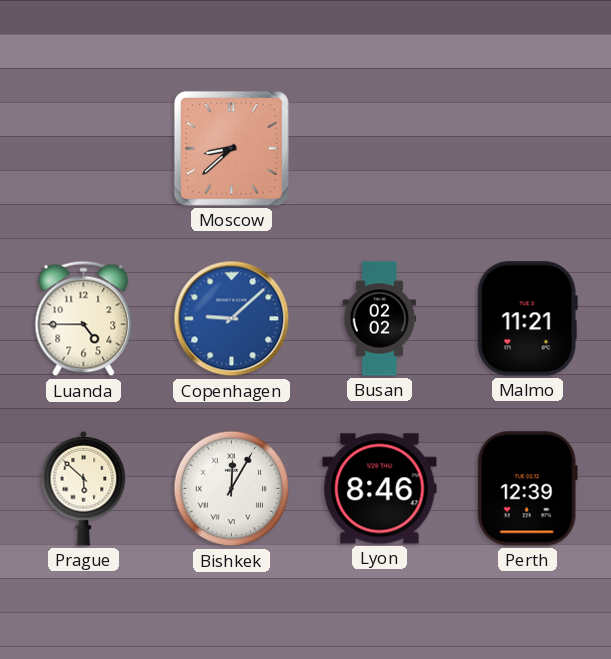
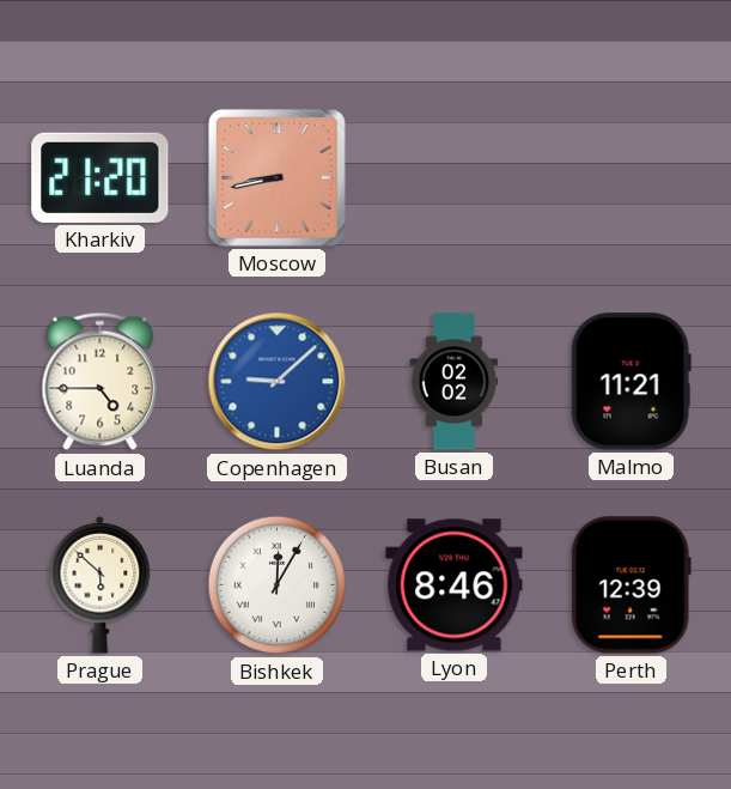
Kharkiv: none -> 21:20
Moscow: 8:38 -> 8:43
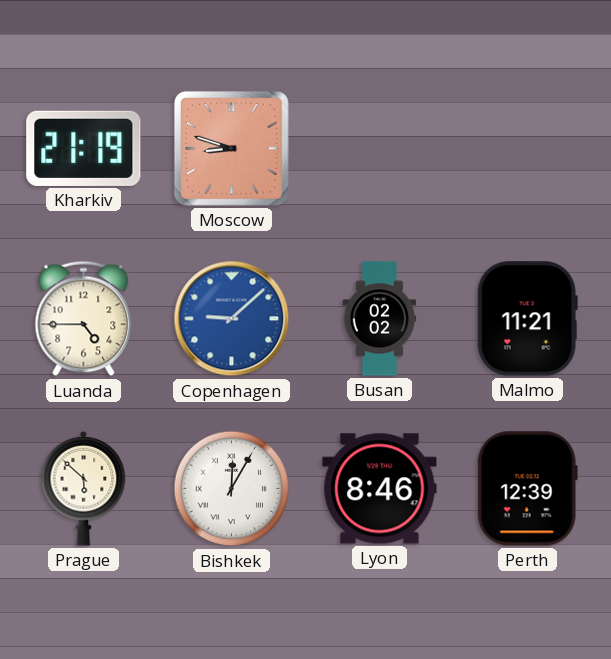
Kharkiv: 21:20 -> 21:19
Moscow: 8:43 -> 8:48
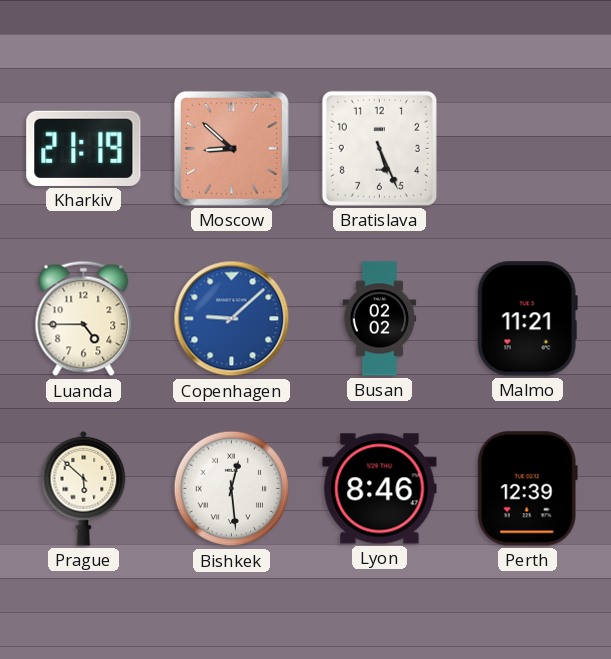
Moscow: 8:48 -> 8:52
Bratislava: none -> 5:26
Bishkek: 12:05 -> 12:29
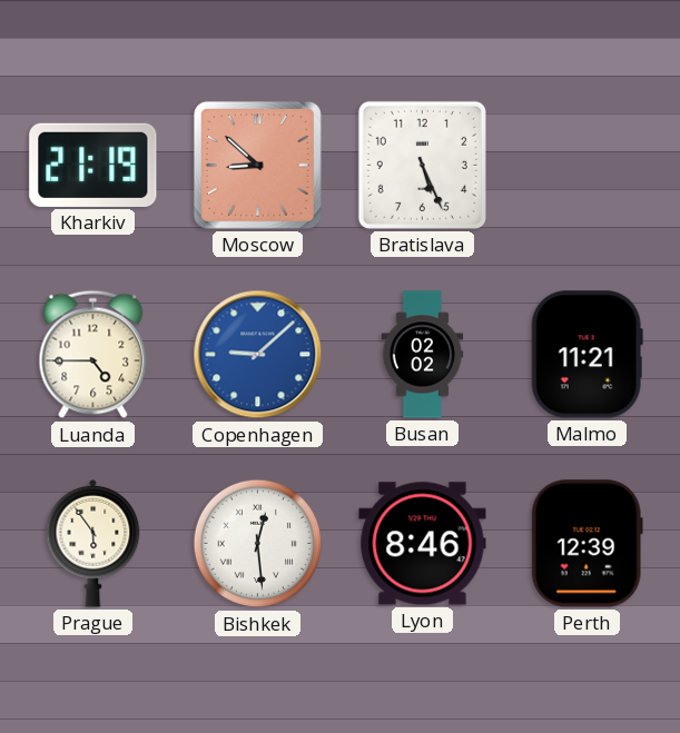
Prague: 5:52 -> 5:54
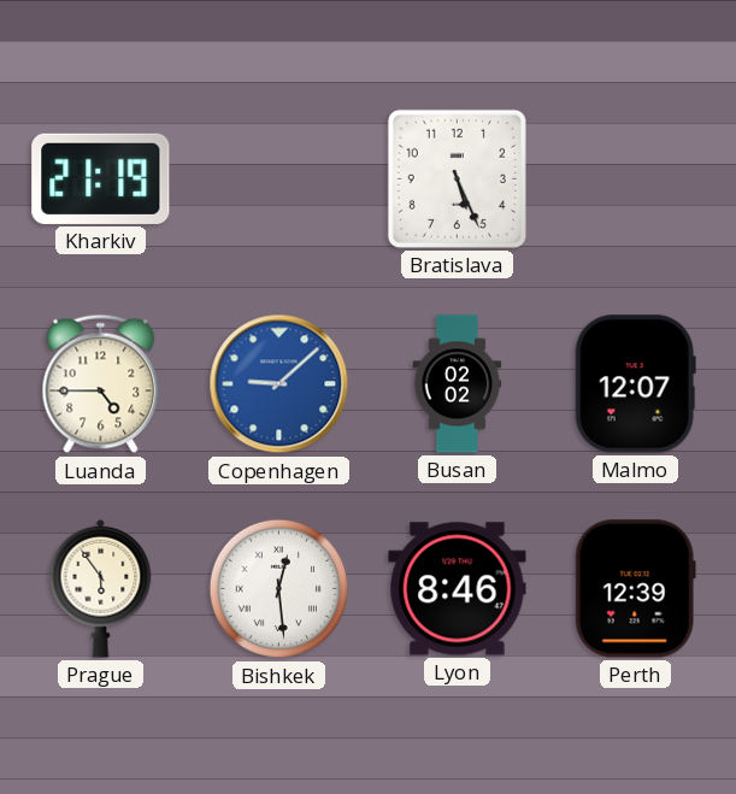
Moscow: 8:52 -> none
Malmo: 11:21 -> 12:07
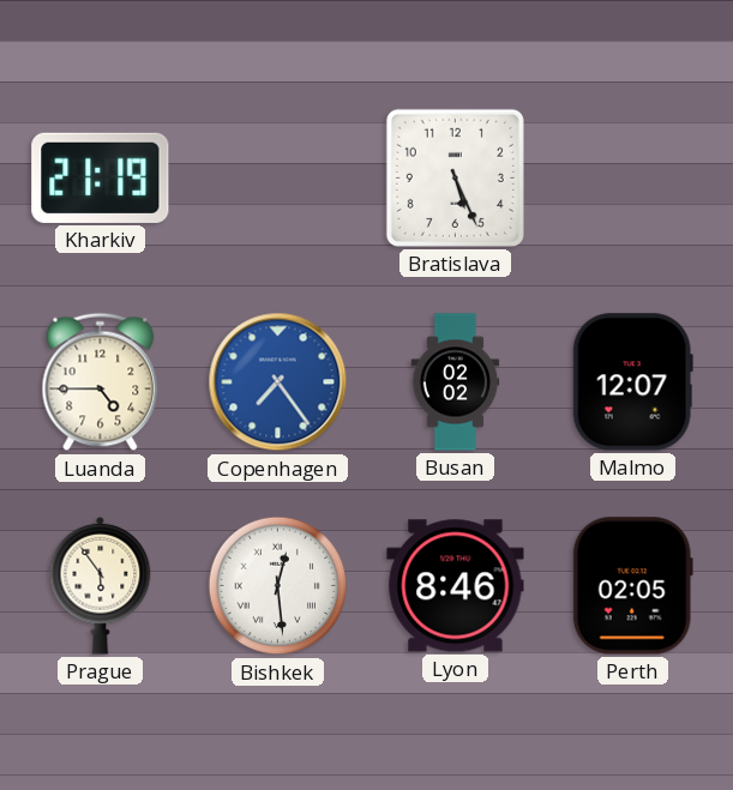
Copenhagen: 9:08 -> 7:24
Perth: 12:39 -> 02:05
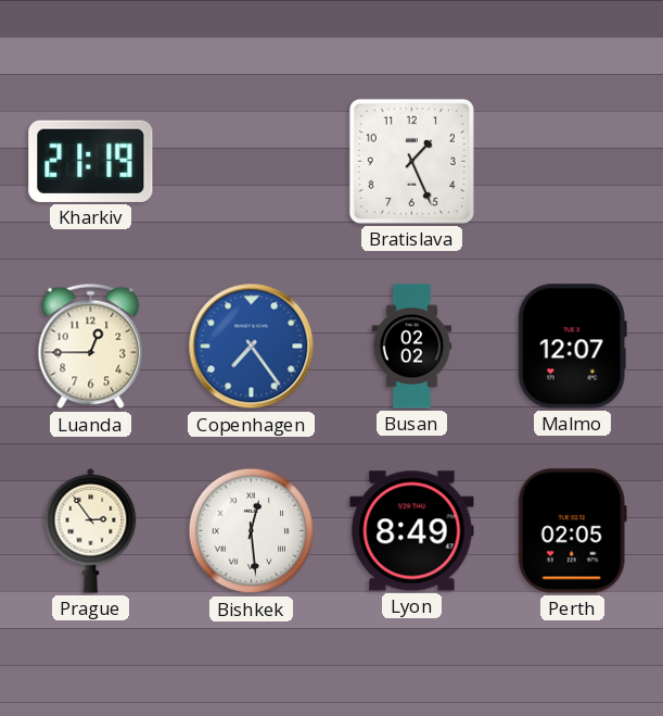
Bratislava: 5:26 -> 1:26
Luanda: 4:45 -> 12:45
Prague: 5:54 -> 2:54
Lyon: 8:46 -> 8:49
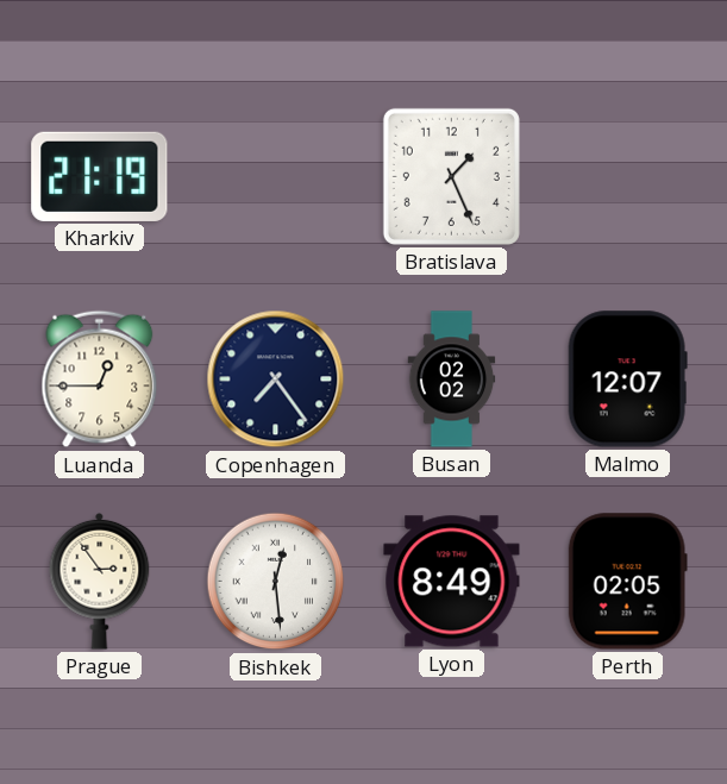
Copenhagen dial: blue -> navy
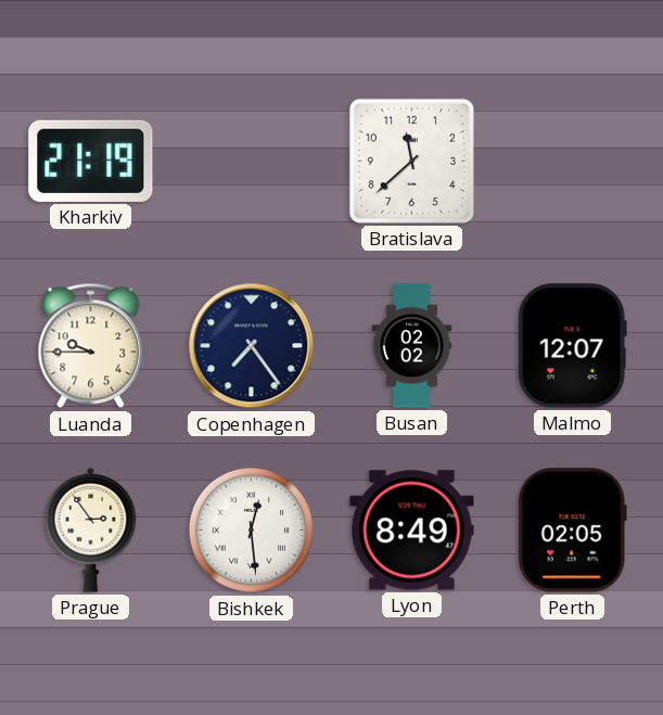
Bratislava: 1:26 -> 11:38
Luanda: 12:45 -> 9:45
